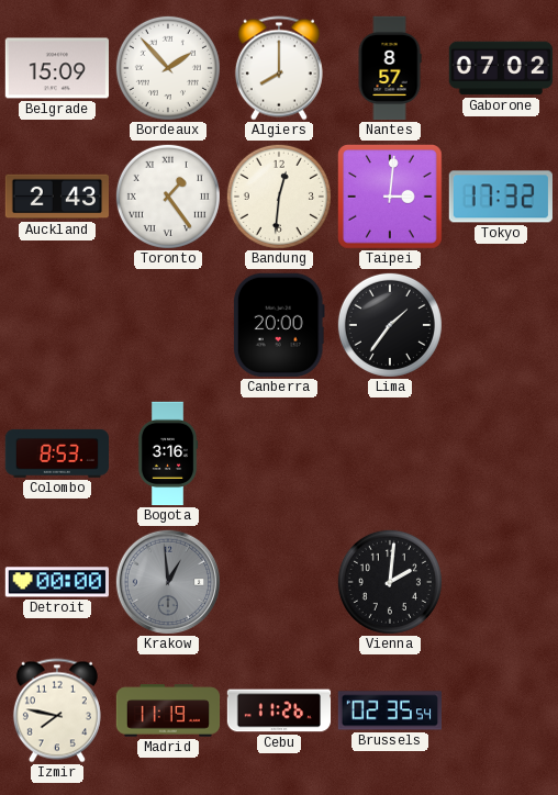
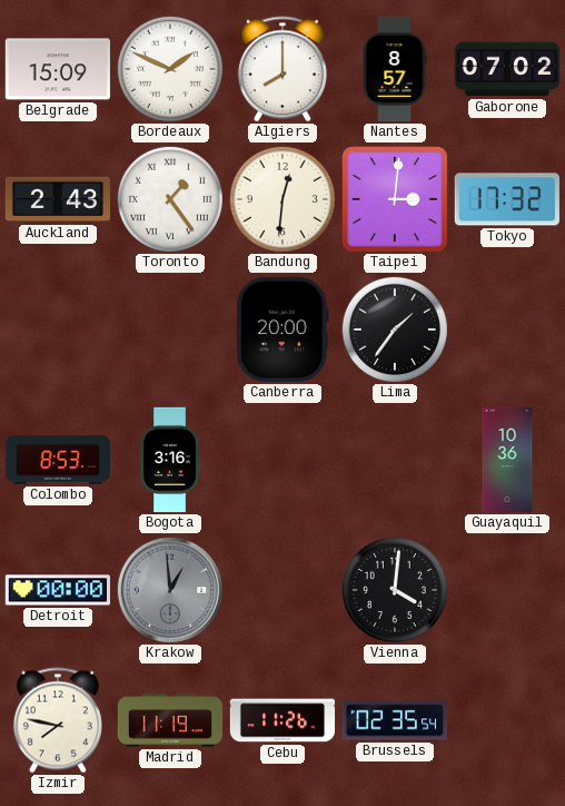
Bordeaux: 1:53 -> 1:49
Guayaquil: none -> 10:36
Vienna: 2:01 -> 4:01
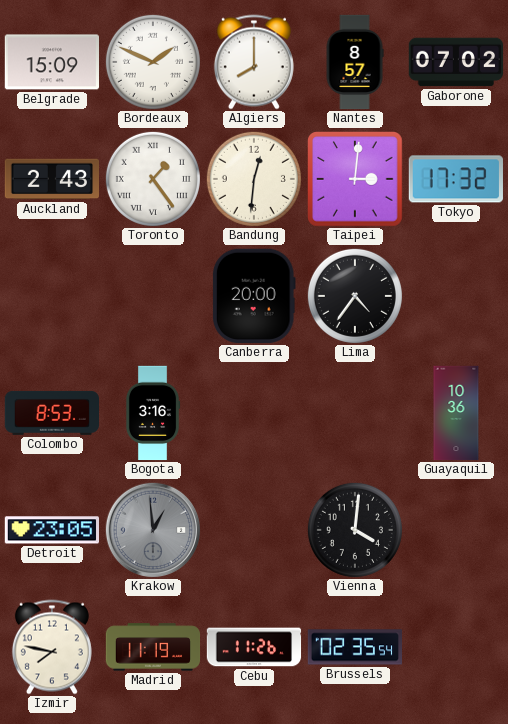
Lima: 1:36 -> 4:36
Detroit: 00:00 -> 23:05
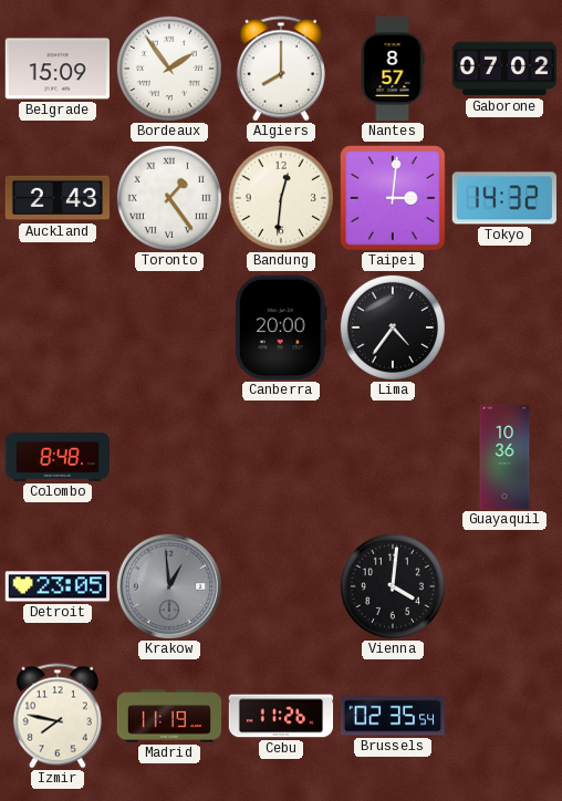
Bordeaux: 1:49 -> 1:54
Tokyo: 17:32 -> 14:32
Colombo: 8:53 -> 8:48
Bogota: 3:16 -> none
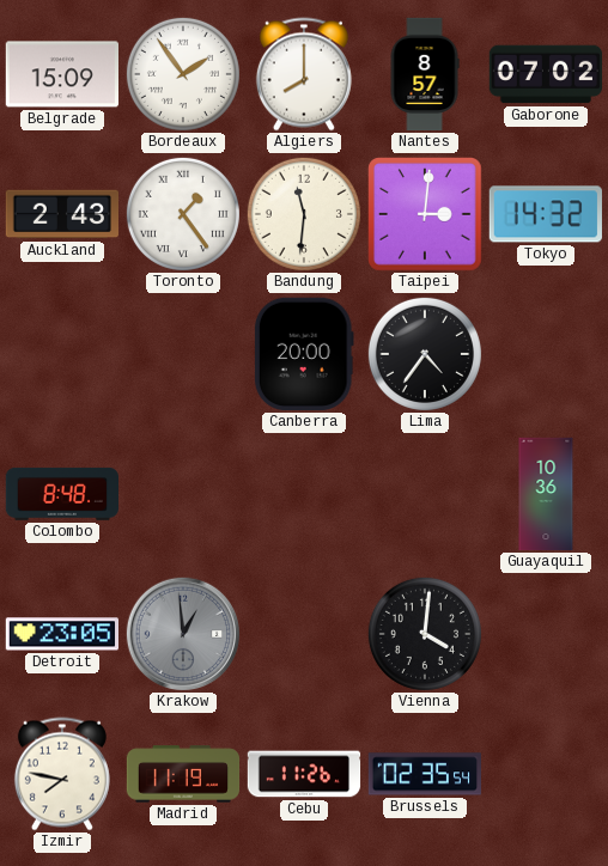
Bandung: 12:31 -> 11:31
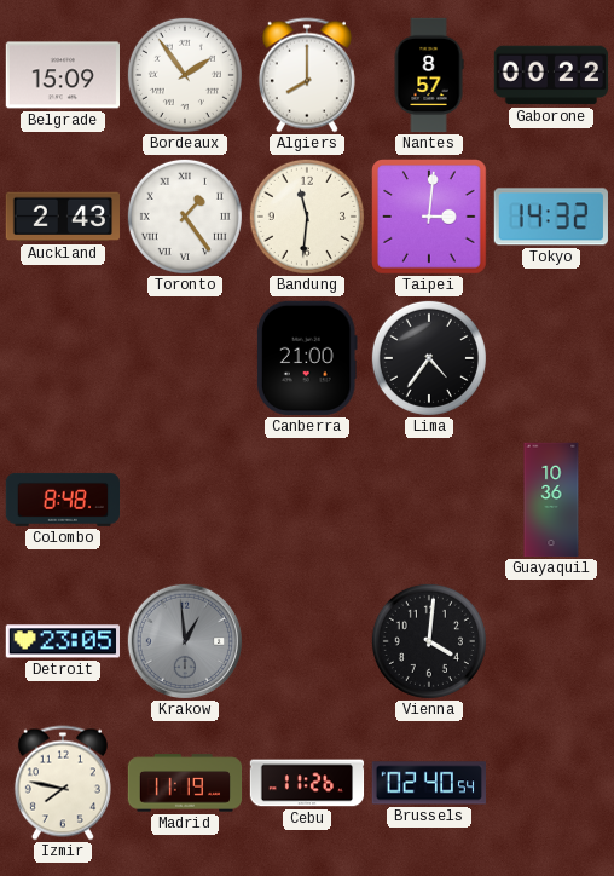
Gaborone: 07:02 -> 00:22
Canberra: 20:00 -> 21:00
Brussels: 02:35 -> 02:40
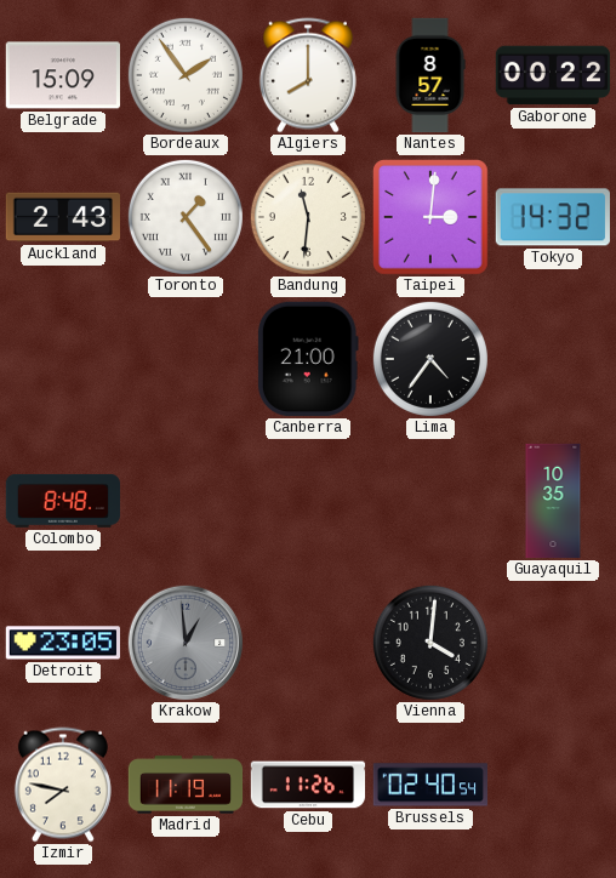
Guayaquil: 10:36 -> 10:35
